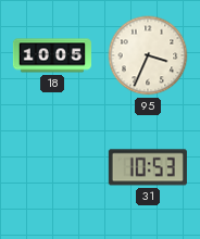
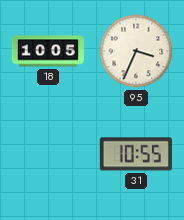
31: 10:53 -> 10:55
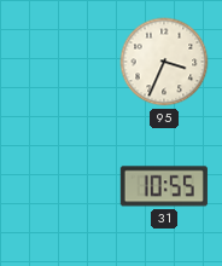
18: 10:05 -> none
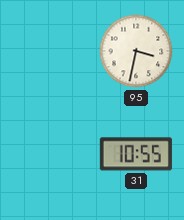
95: 3:34 -> 3:32
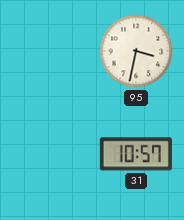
31: 10:55 -> 10:57
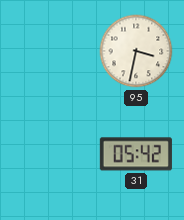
31: 10:57 -> 05:42
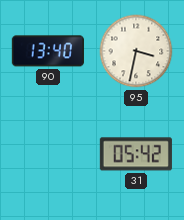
90: none -> 13:40
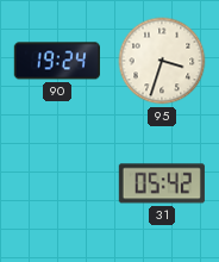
90: 13:40 -> 19:24
95: 3:32 -> 3:33
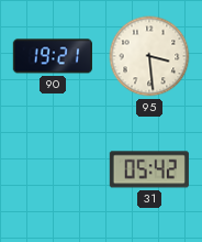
90: 19:24 -> 19:21
95: 3:33 -> 3:29
